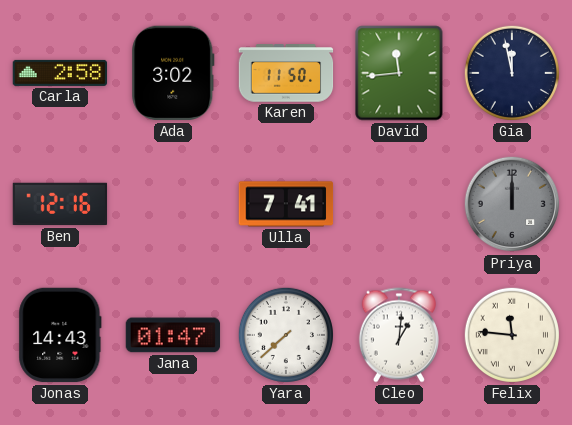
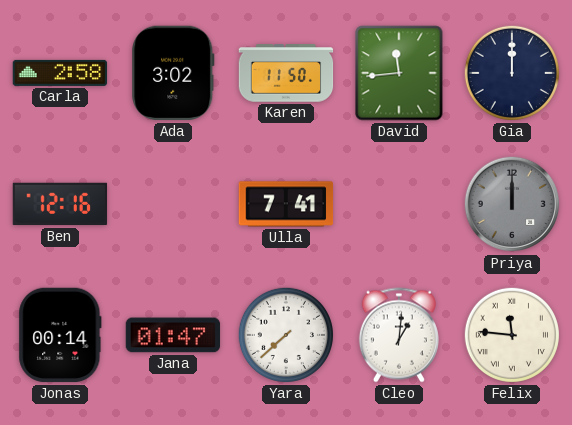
Gia: 11:58 -> 12:00
Jonas: 14:43 -> 00:14
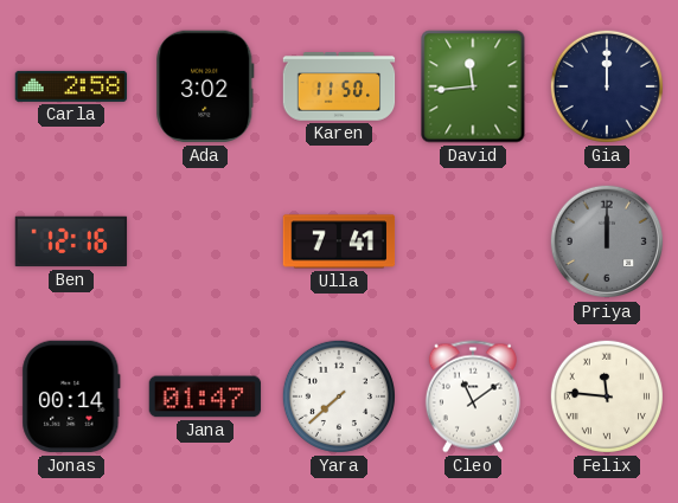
Cleo: 1:01 -> 11:09
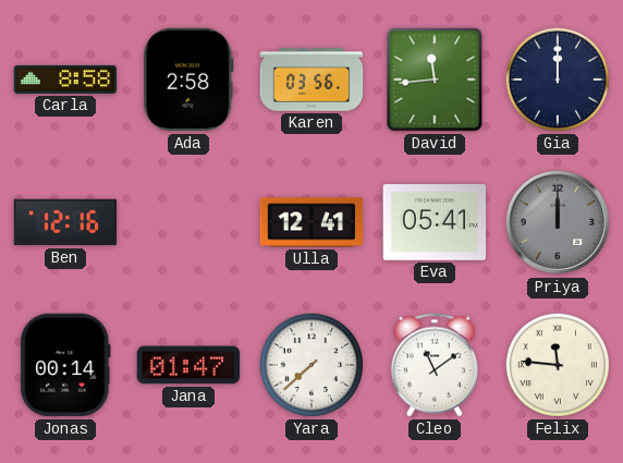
Carla: 2:58 -> 8:58
Ada: 3:02 -> 2:58
Karen: 11:50 -> 03:56
Ulla: 7:41 -> 12:41
Eva: none -> 05:41
